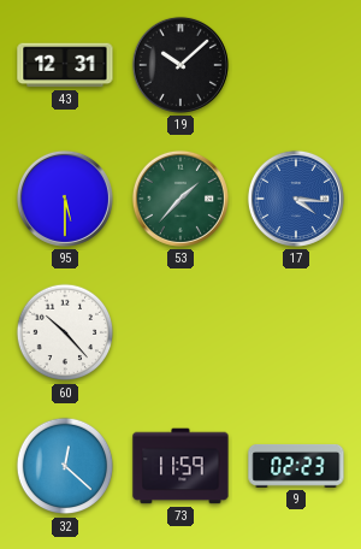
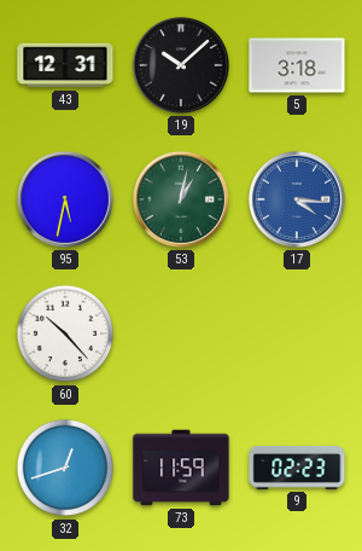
5: none -> 3:18
95: 5:30 -> 5:32
53: 1:37 -> 1:02
32: 12:22 -> 12:42
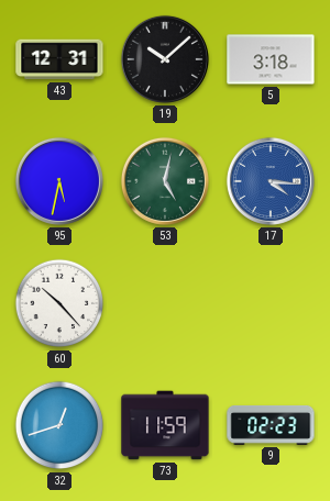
53: 1:02 -> 5:02
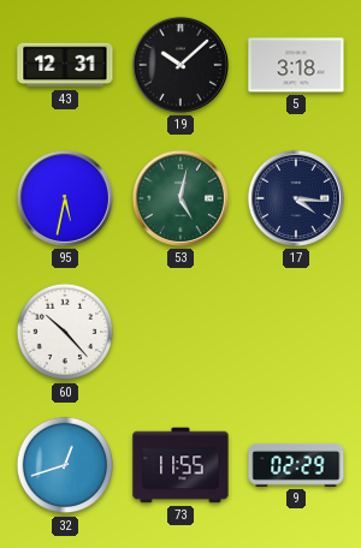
17 dial: blue -> navy
73: 11:59 -> 11:55
9: 02:23 -> 02:29
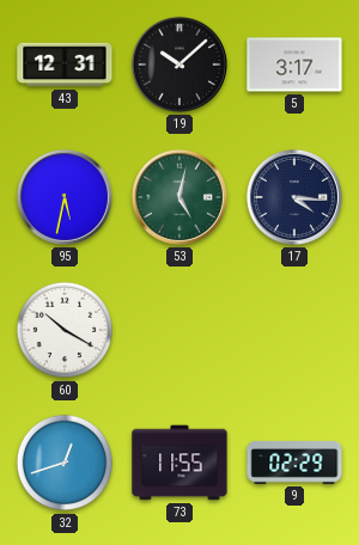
5: 3:18 -> 3:17
60: 10:23 -> 10:20
